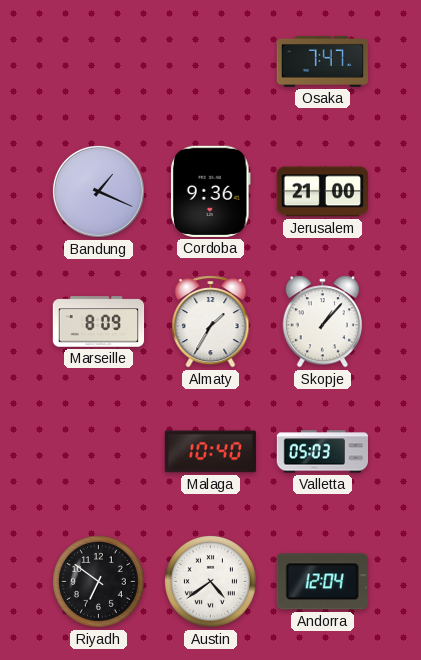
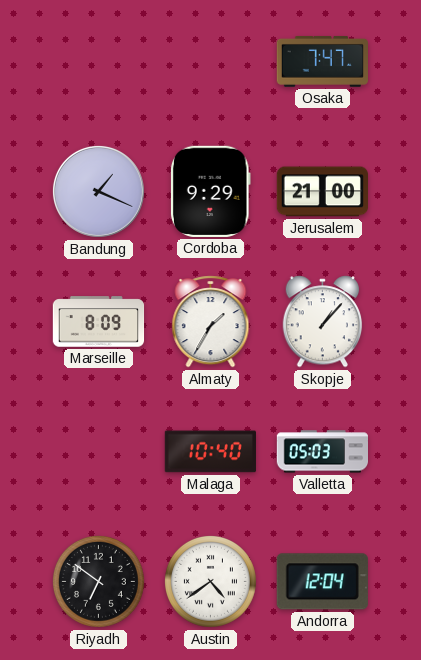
Cordoba: 9:36 -> 9:29
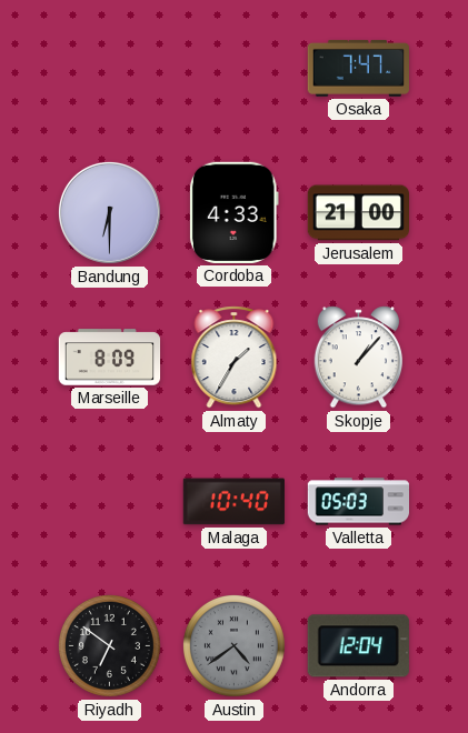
Bandung: 1:19 -> 6:30
Cordoba: 9:29 -> 4:33
Austin dial: white -> grey
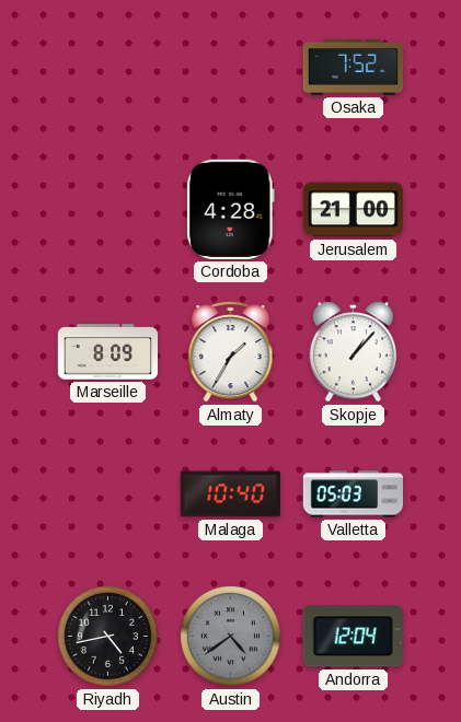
Osaka: 7:47 -> 7:52
Bandung: 6:30 -> none
Cordoba: 4:33 -> 4:28
Riyadh: 6:51 -> 4:43
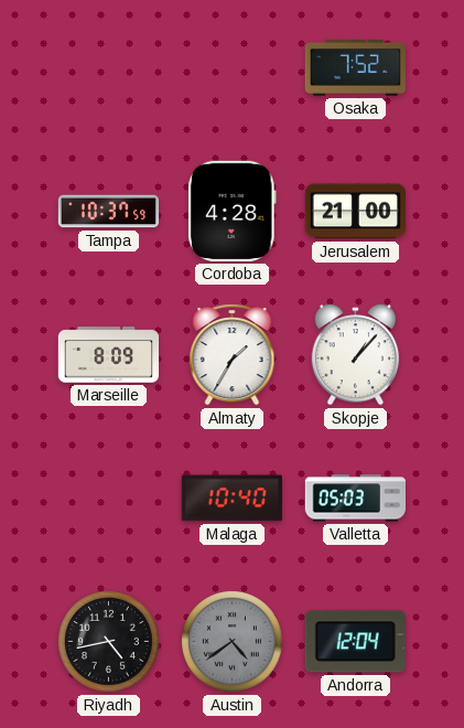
Tampa: none -> 10:37
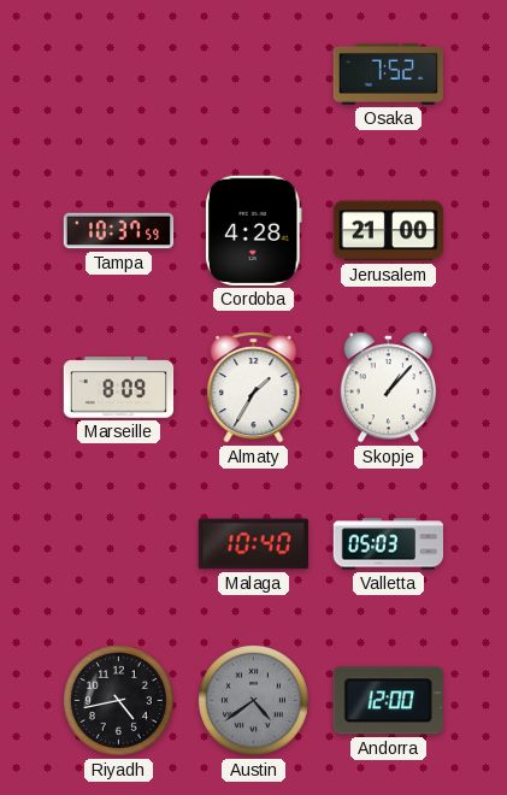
Andorra: 12:04 -> 12:00
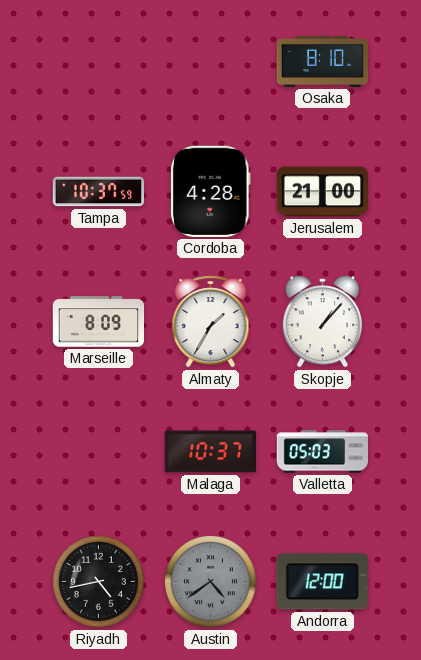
Osaka: 7:52 -> 8:10
Malaga: 10:40 -> 10:37
